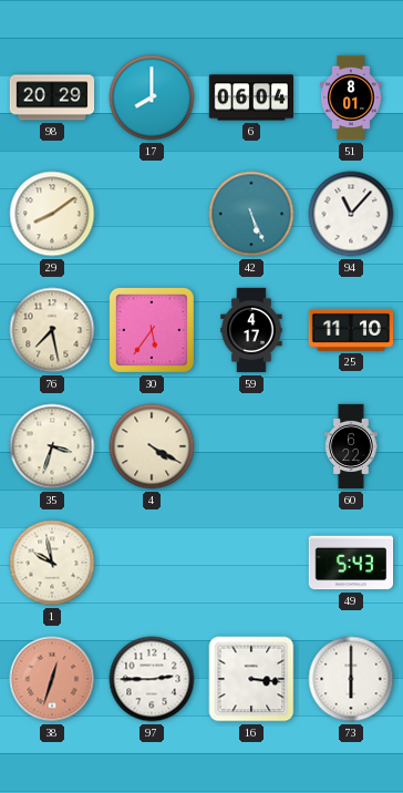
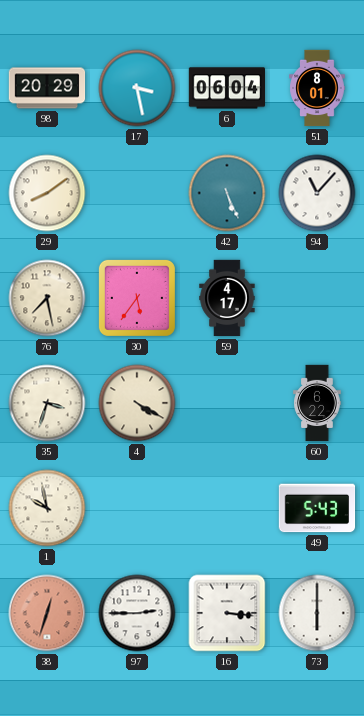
17: 8:00 -> 3:28
25: 11:10 -> none
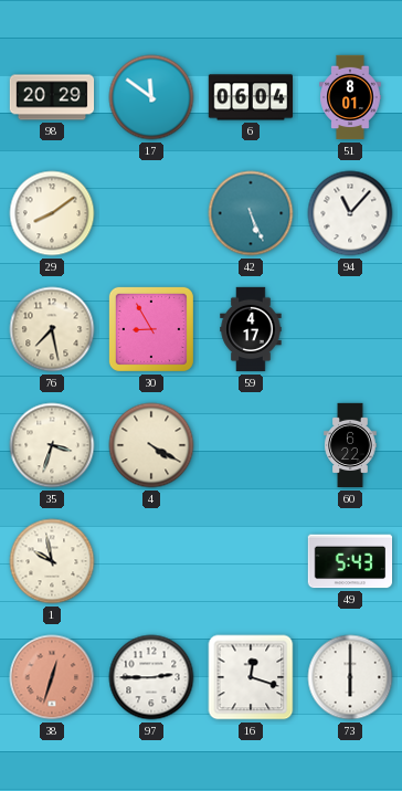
17: 3:28 -> 11:51
30: 5:36 -> 8:55
16: 3:16 -> 12:18
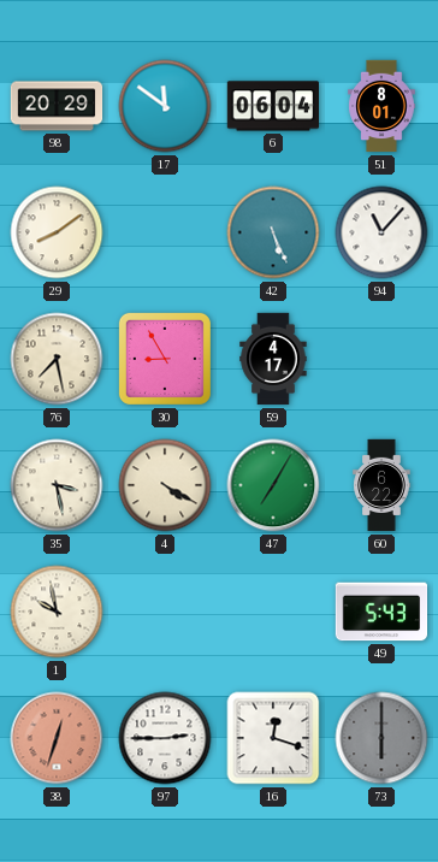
35: 3:33 -> 3:28
47: none -> 7:05
73 dial: white -> grey
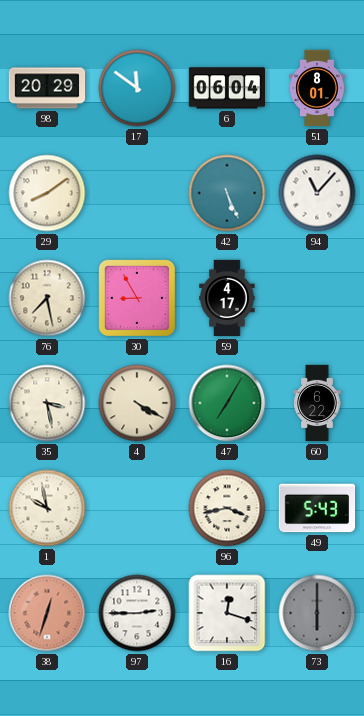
96: none -> 3:43
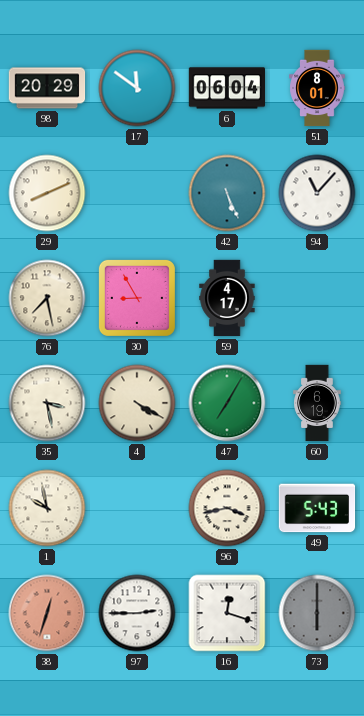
29: 8:09 -> 8:11
60: 6:22 -> 6:19
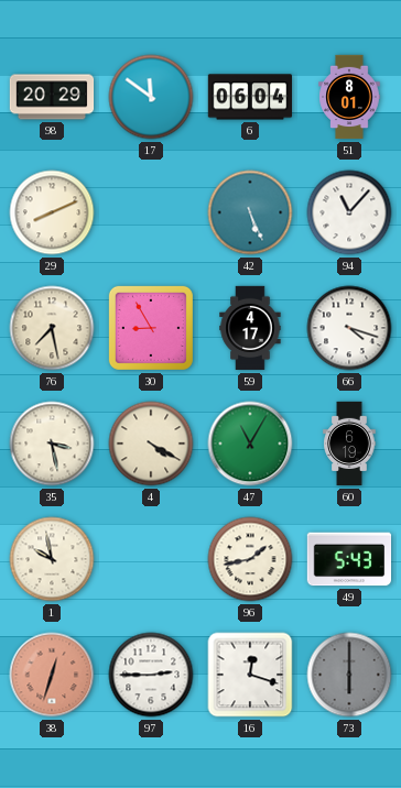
66: none -> 4:18
47: 7:05 -> 11:05
96: 3:43 -> 1:43
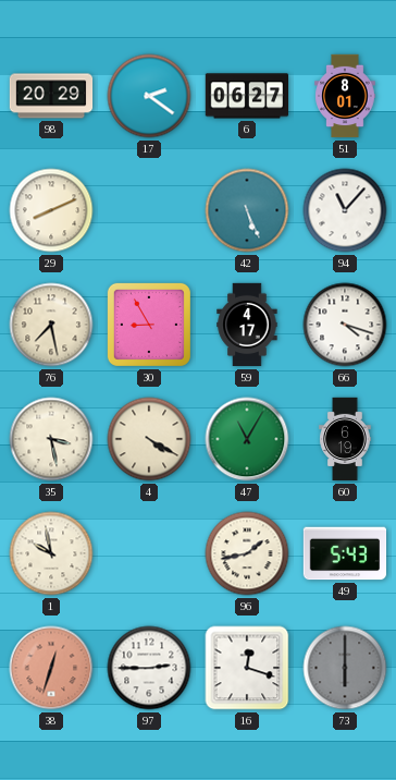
17: 11:51 -> 2:21
6: 06:04 -> 06:27
